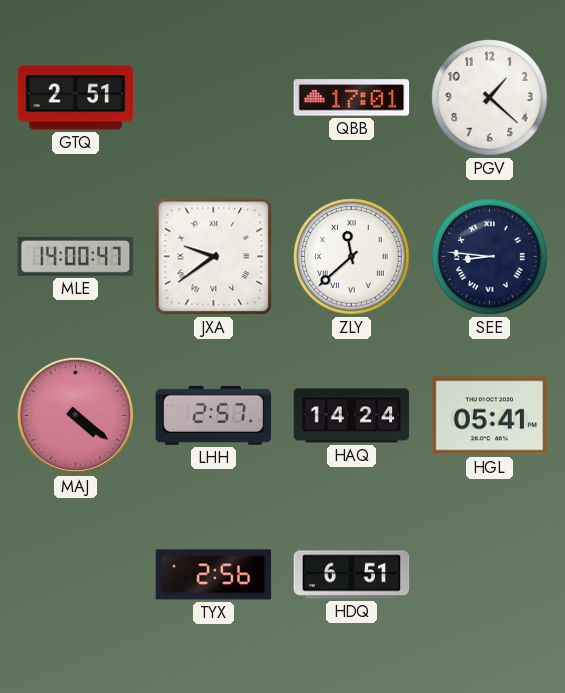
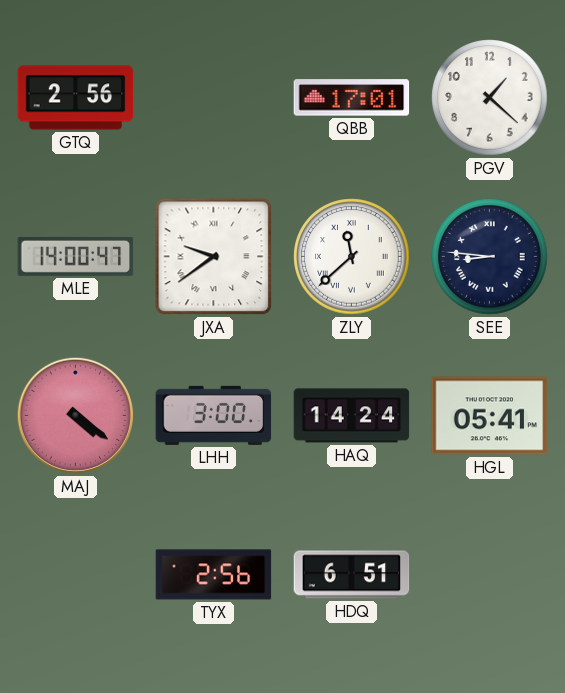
GTQ: 2:51 -> 2:56
LHH: 2:57 -> 3:00
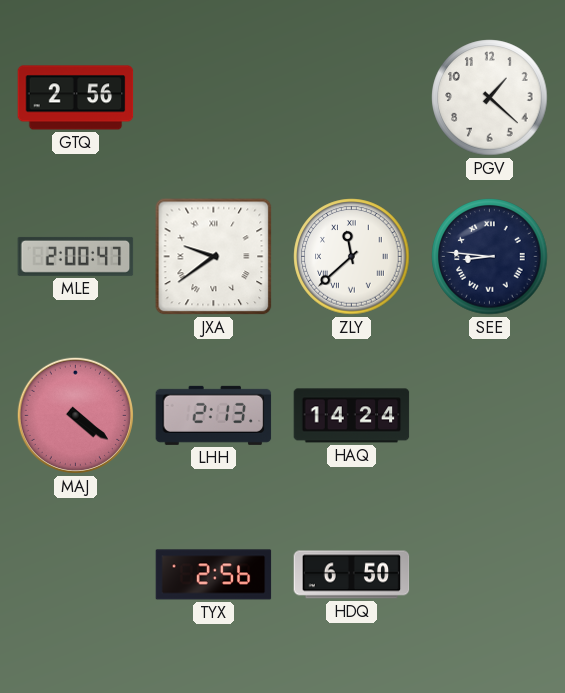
QBB: 17:01 -> none
MLE: 14:00 -> 2:00
LHH: 3:00 -> 2:13
HGL: 05:41 -> none
HDQ: 6:51 -> 6:50
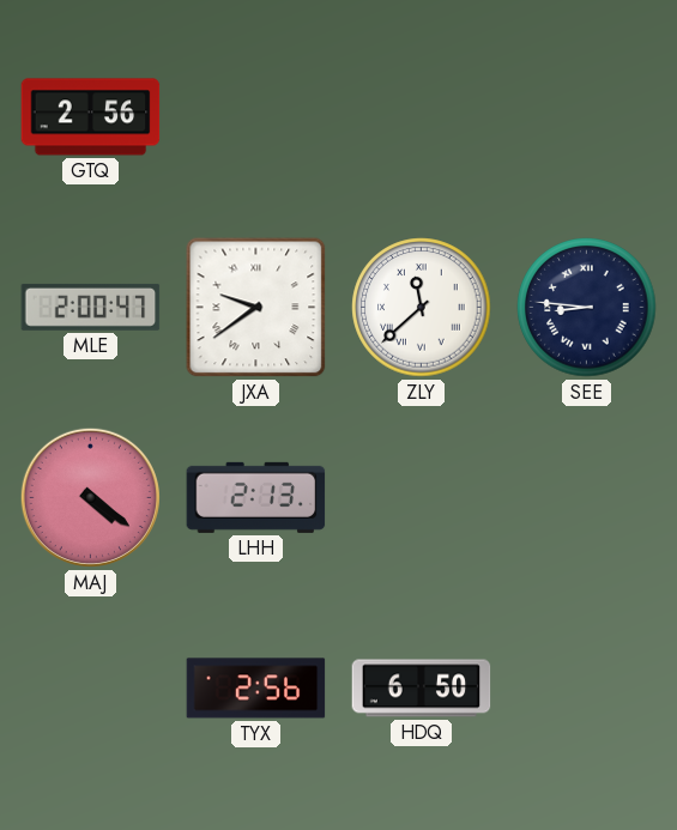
PGV: 1:22 -> none
HAQ: 14:24 -> none
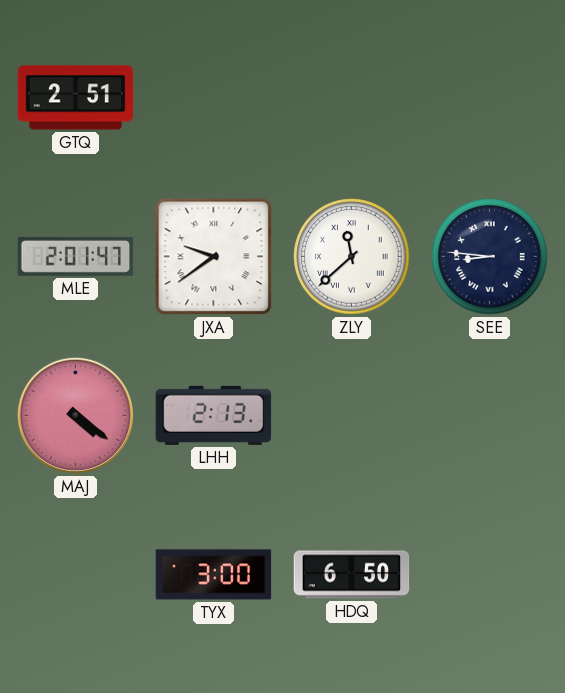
GTQ: 2:56 -> 2:51
MLE: 2:00 -> 2:01
TYX: 2:56 -> 3:00
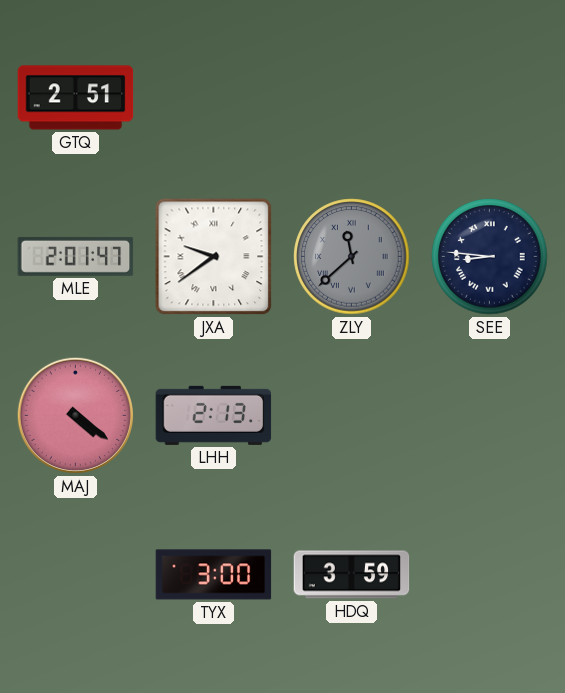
ZLY dial: white -> grey
HDQ: 6:50 -> 3:59
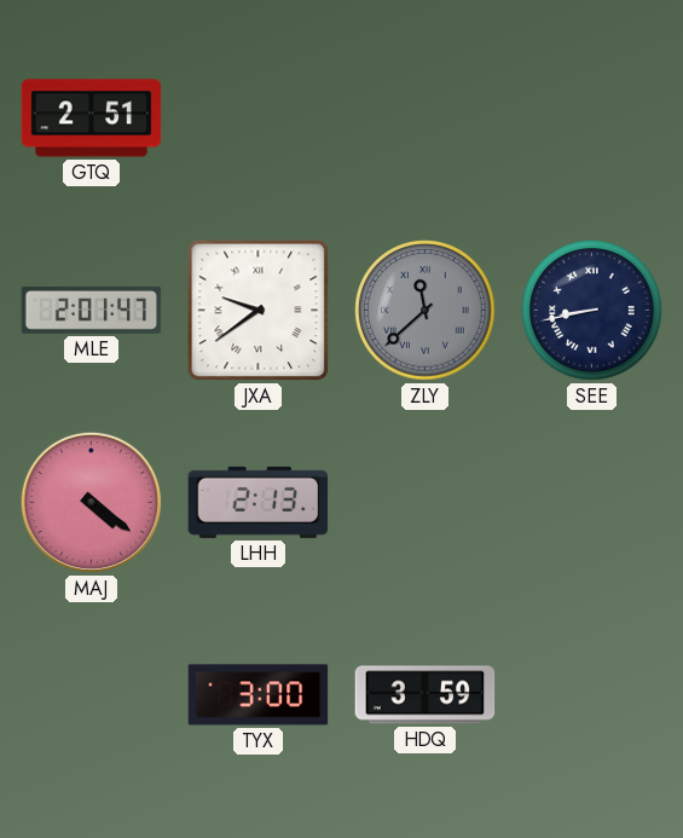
SEE: 8:46 -> 8:43
